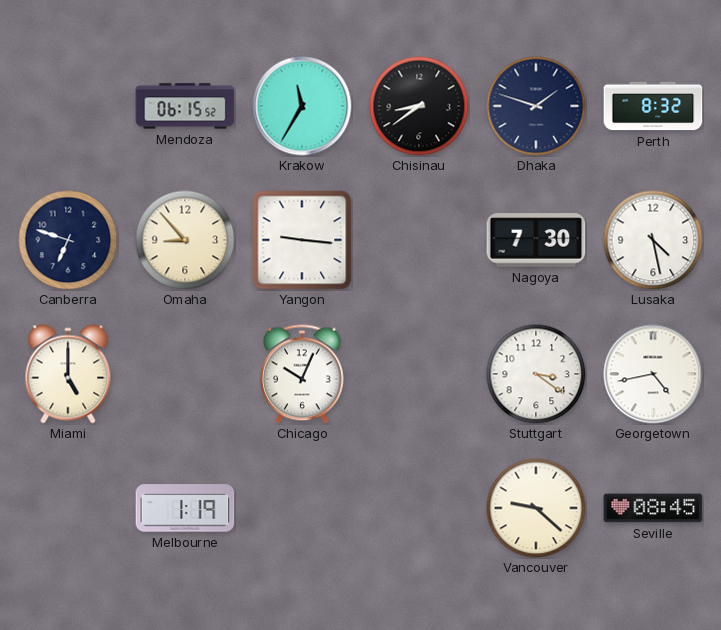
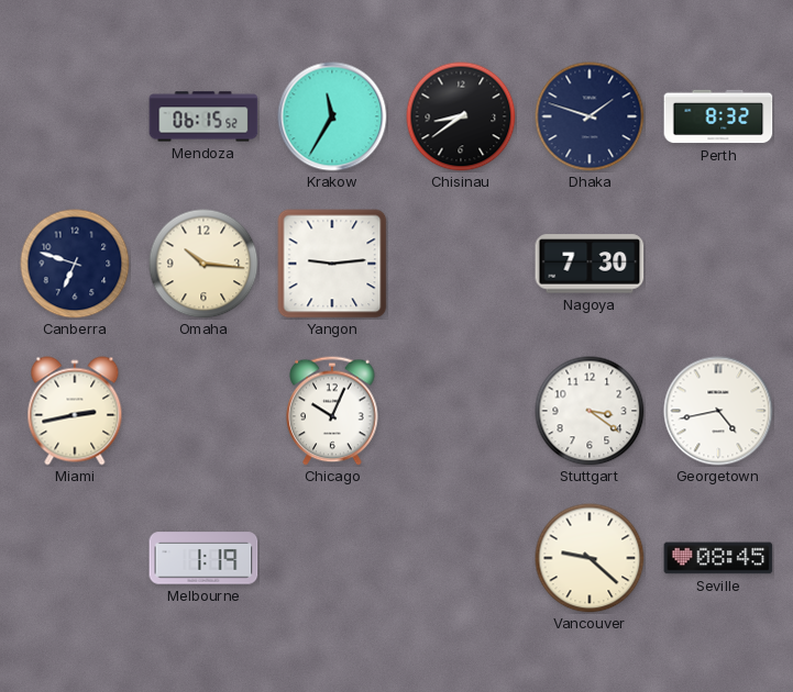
Omaha: 8:53 -> 10:16
Yangon: 9:16 -> 9:14
Lusaka: 4:28 -> none
Miami: 5:00 -> 2:43
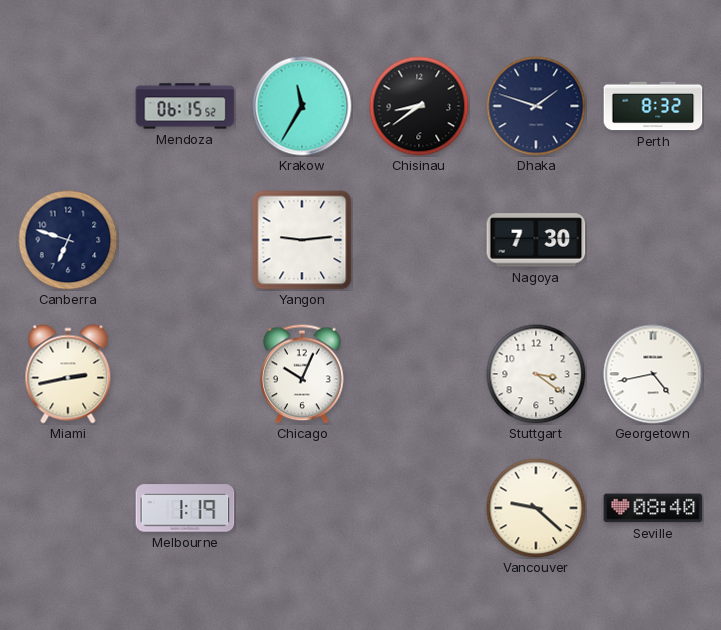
Omaha: 10:16 -> none
Seville: 08:45 -> 08:40
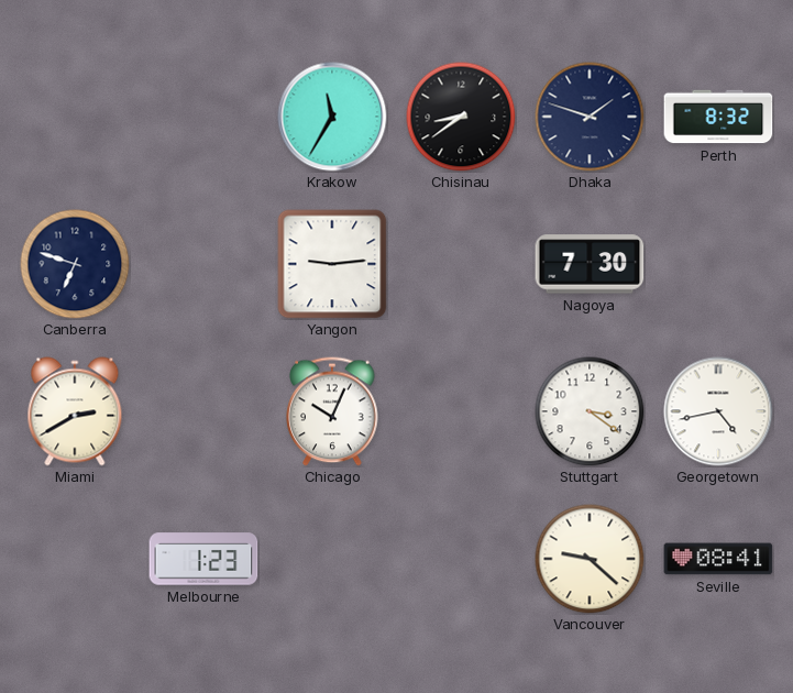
Mendoza: 06:15 -> none
Miami: 2:43 -> 2:40
Melbourne: 1:19 -> 1:23
Seville: 08:40 -> 08:41
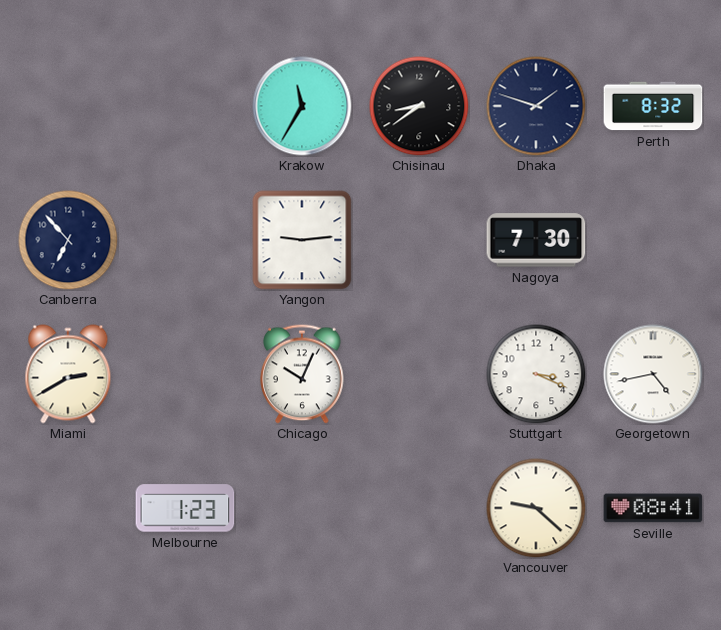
Canberra: 6:48 -> 6:53
Stuttgart: 3:21 -> 3:19
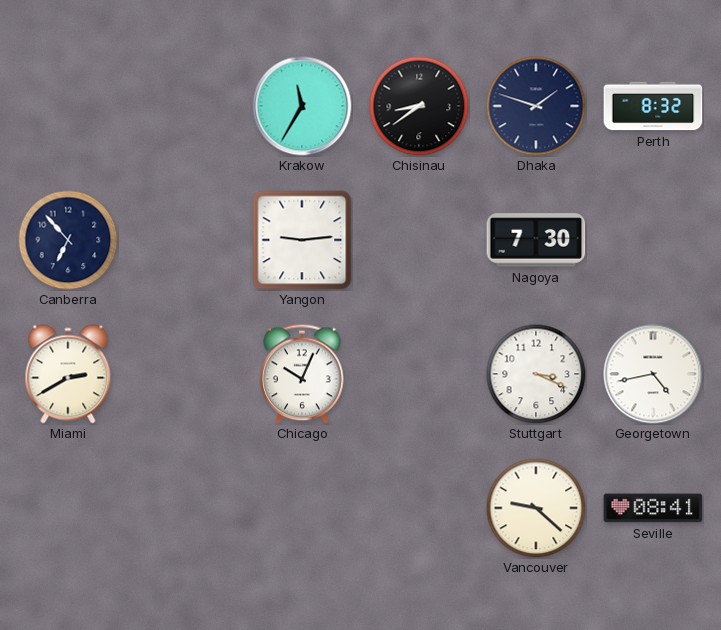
Melbourne: 1:23 -> none
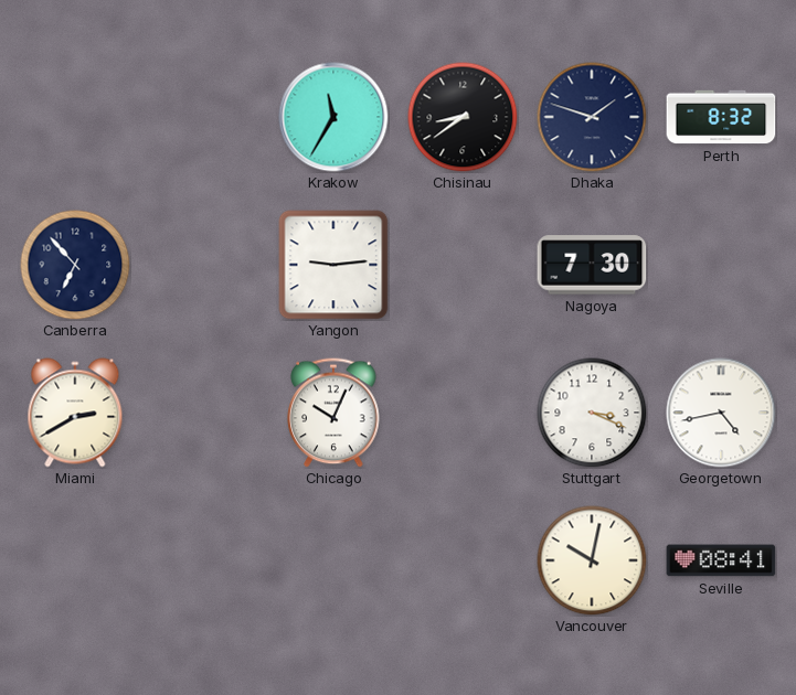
Vancouver: 9:22 -> 10:02
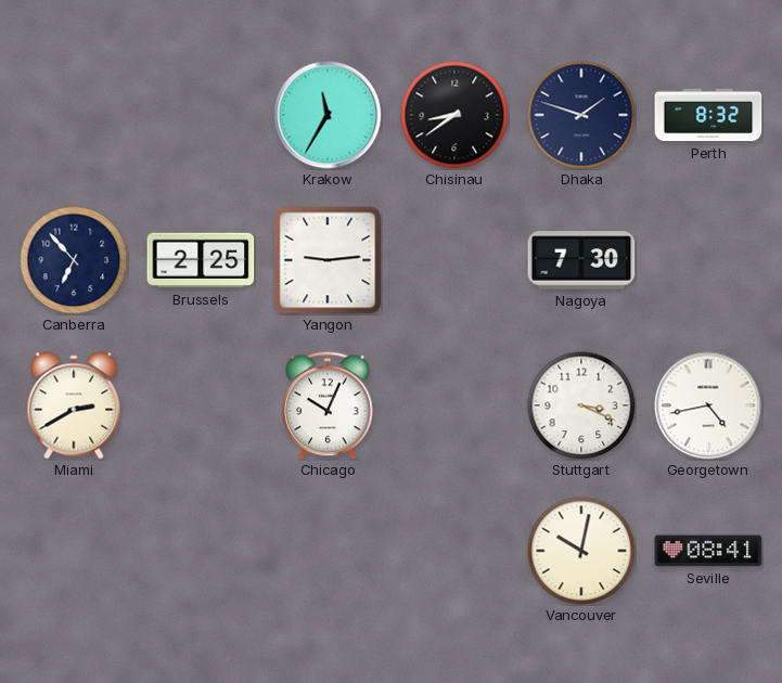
Brussels: none -> 2:25
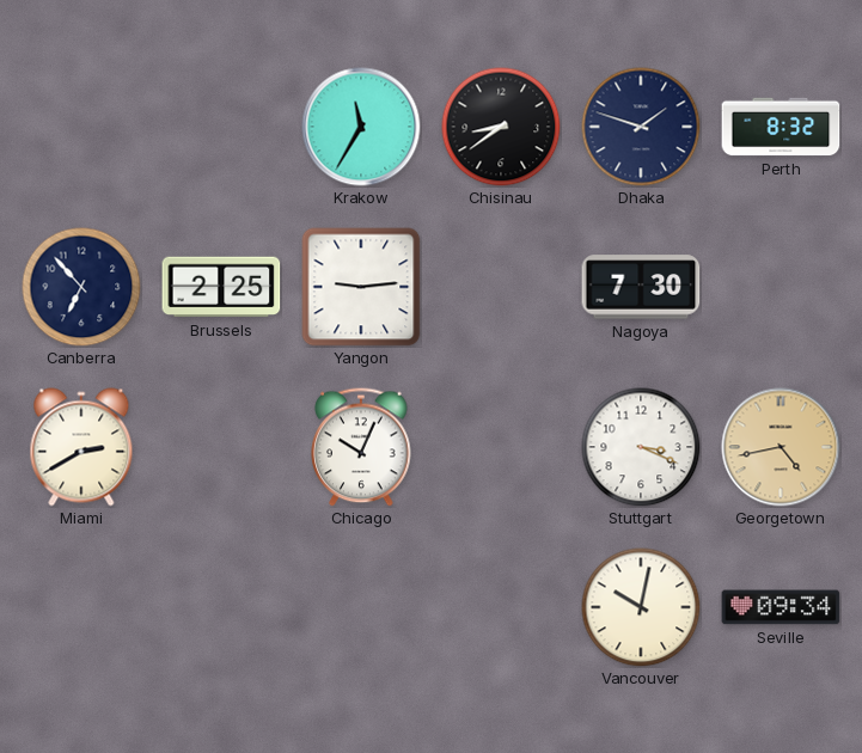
Georgetown dial: white -> champagne
Seville: 08:41 -> 09:34
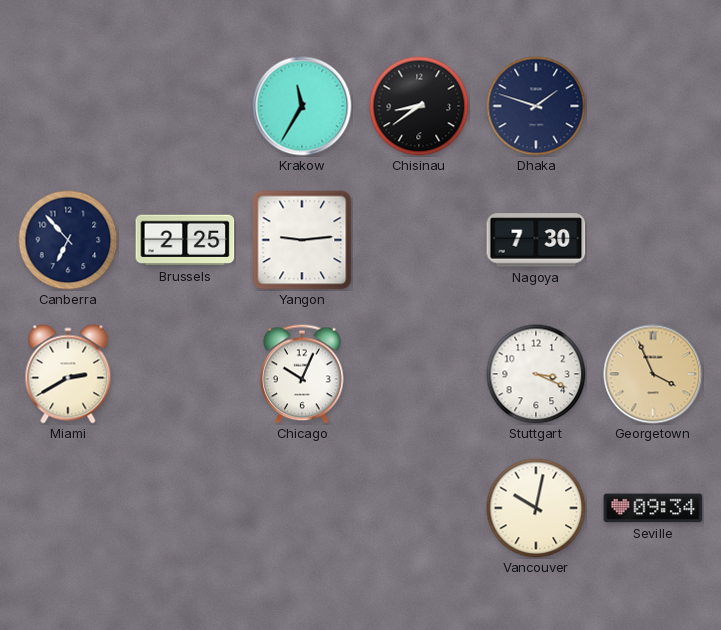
Perth: 8:32 -> none
Georgetown: 4:43 -> 3:56
